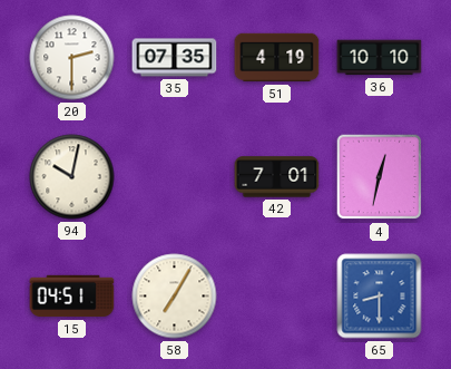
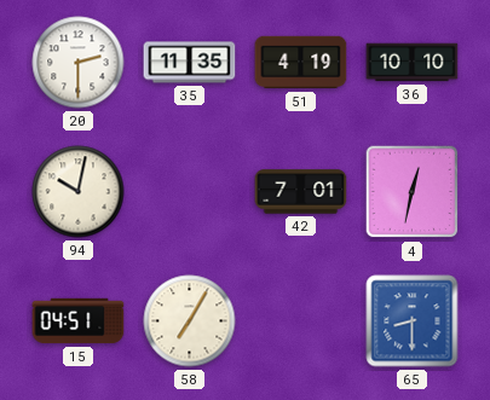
35: 07:35 -> 11:35
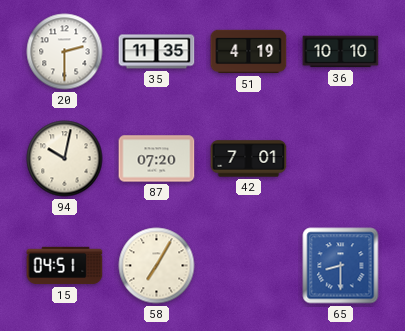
87: none -> 07:20
4: 12:32 -> none
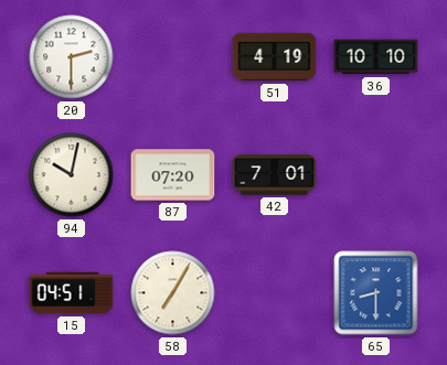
35: 11:35 -> none
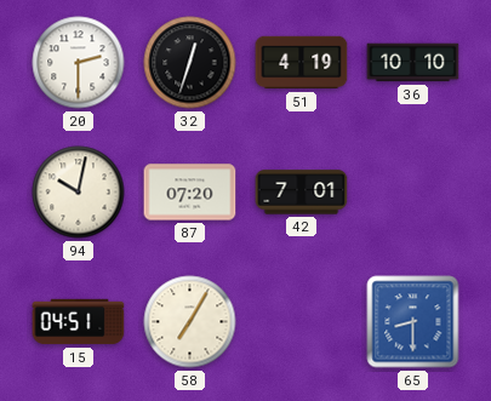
32: none -> 12:33
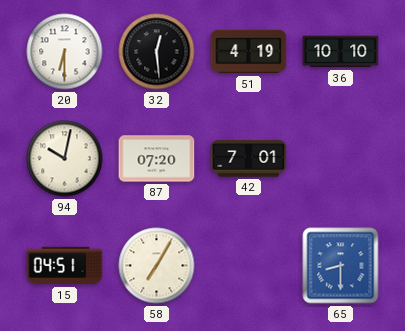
20: 2:30 -> 6:30
32: 12:33 -> 12:29
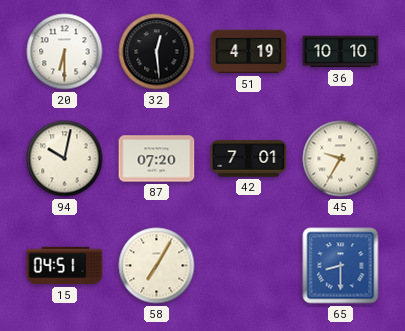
45: none -> 9:35
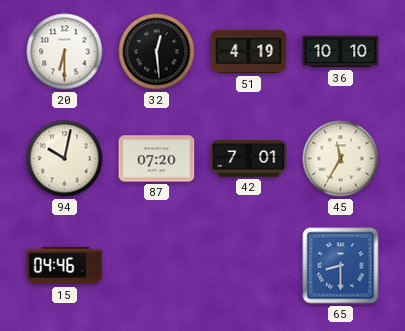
45: 9:35 -> 11:35
15: 04:51 -> 04:46
58: 7:05 -> none
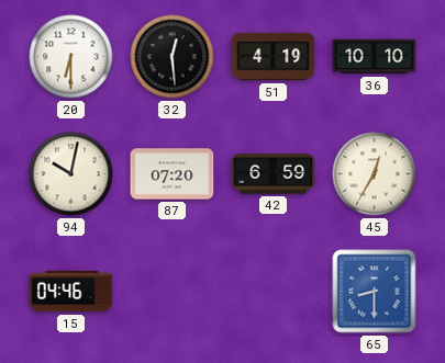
42: 7:01 -> 6:59
45: 11:35 -> 12:35
